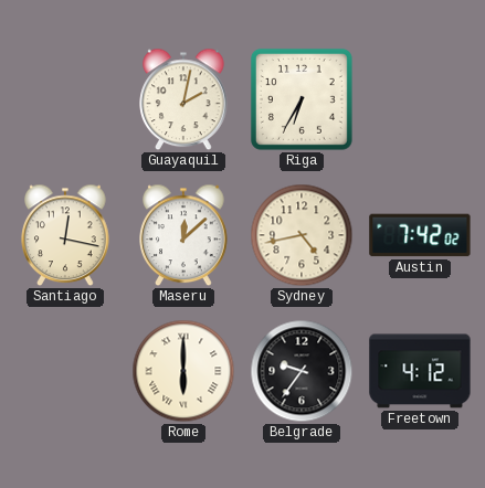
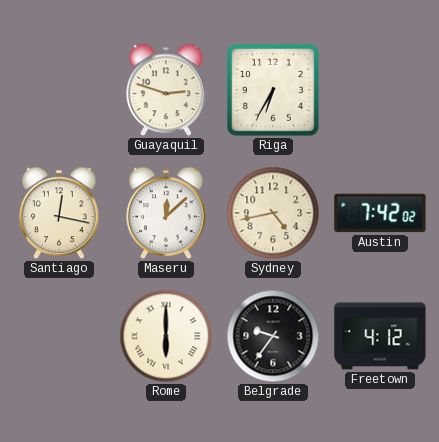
Guayaquil: 2:02 -> 2:48
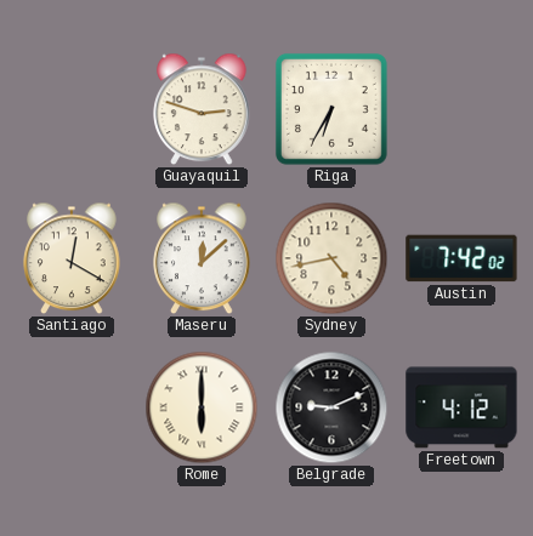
Santiago: 12:17 -> 12:20
Belgrade: 9:36 -> 9:11
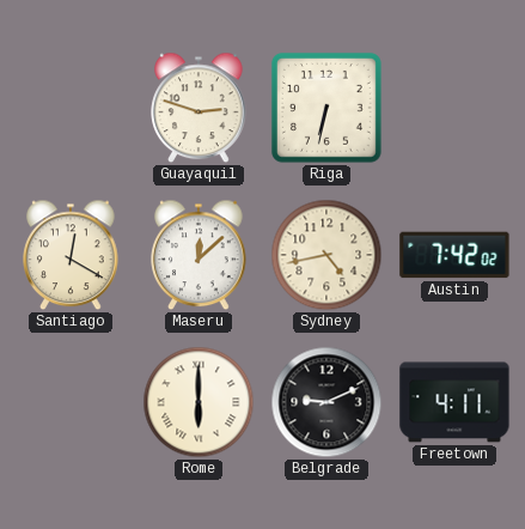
Riga: 6:35 -> 6:32
Freetown: 4:12 -> 4:11
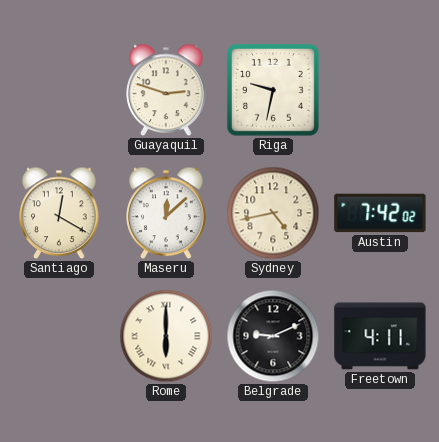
Riga: 6:32 -> 9:32
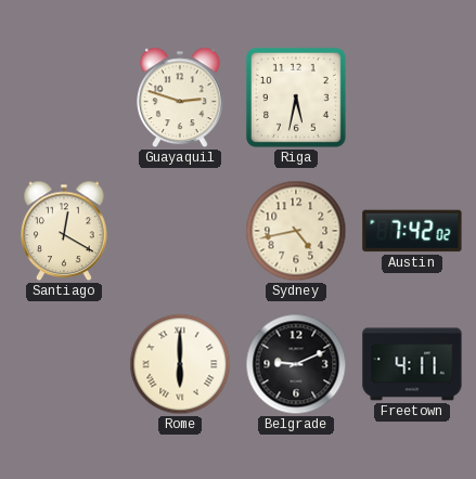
Riga: 9:32 -> 5:32
Maseru: 12:08 -> none
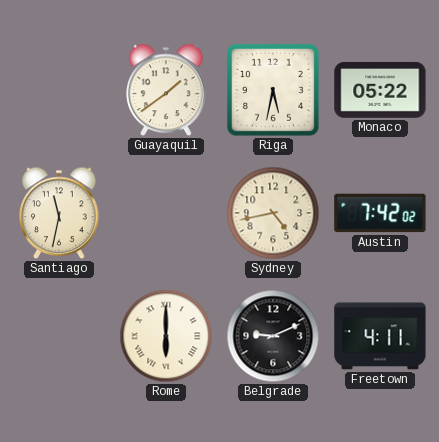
Guayaquil: 2:48 -> 1:39
Monaco: none -> 05:22
Santiago: 12:20 -> 11:32
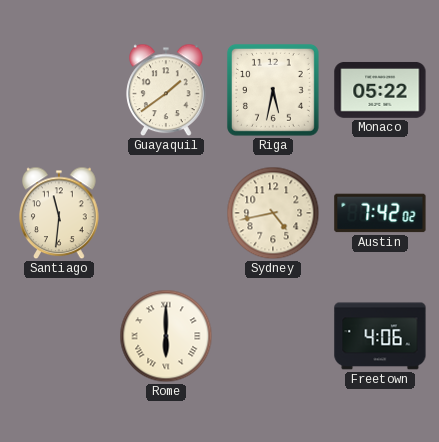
Santiago: 11:32 -> 11:31
Belgrade: 9:11 -> none
Freetown: 4:11 -> 4:06
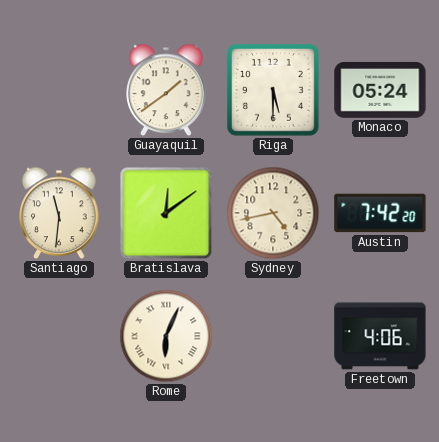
Riga: 5:32 -> 5:30
Monaco: 05:22 -> 05:24
Bratislava: none -> 12:09
Austin: 7:42:02 -> 7:42:20
Rome: 6:00 -> 6:04
